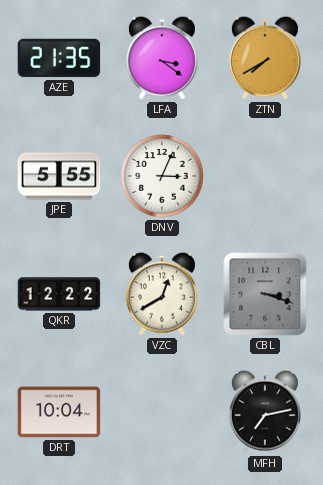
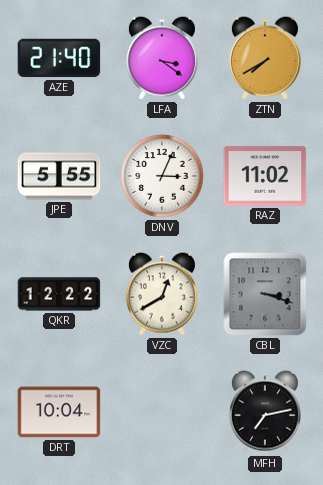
AZE: 21:35 -> 21:40
RAZ: none -> 11:02
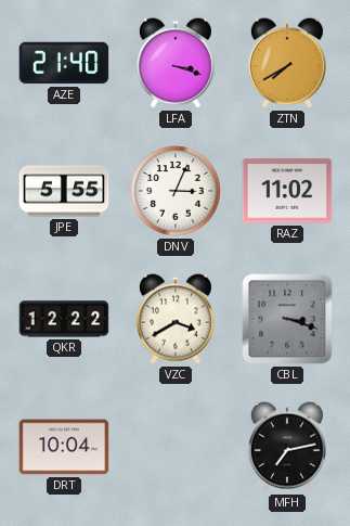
LFA: 3:21 -> 3:18
VZC: 12:40 -> 3:40
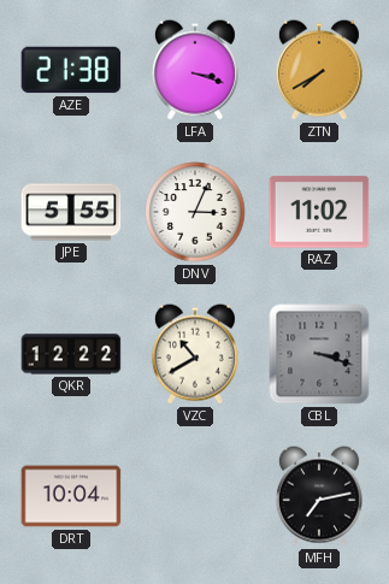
AZE: 21:40 -> 21:38
VZC: 3:40 -> 10:40
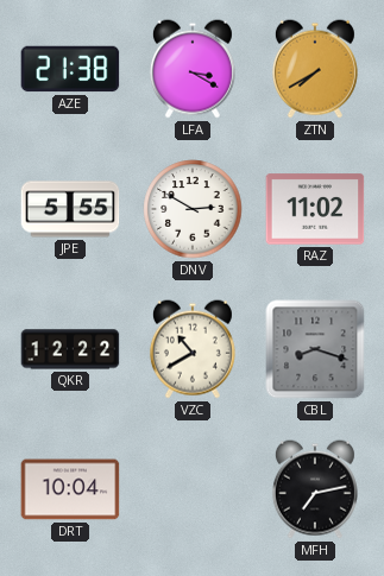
LFA: 3:18 -> 3:20
DNV: 3:04 -> 2:50
CBL: 3:18 -> 8:18
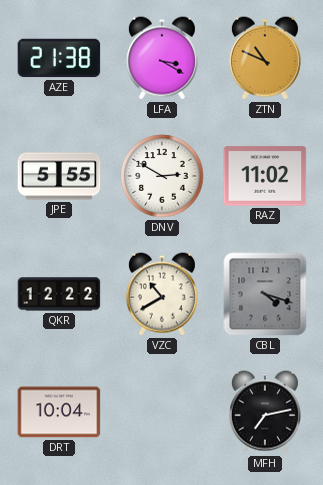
ZTN: 7:40 -> 10:49
CBL: 8:18 -> 4:18
